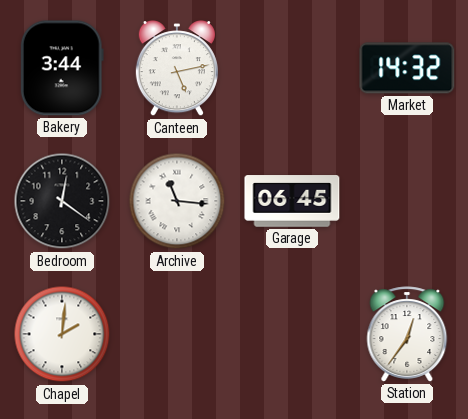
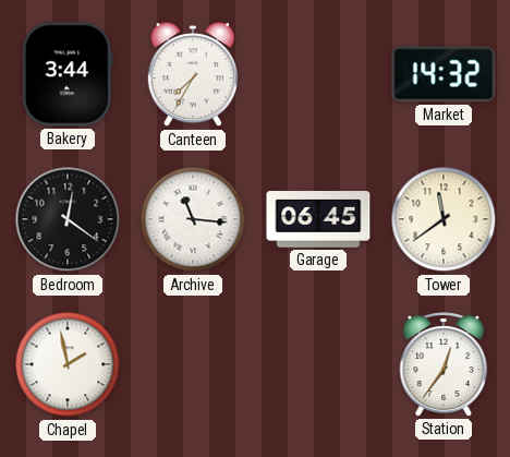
Canteen: 5:13 -> 7:35
Tower: none -> 11:39
Chapel: 2:01 -> 1:58
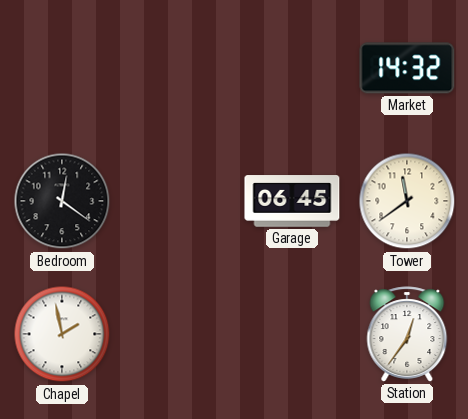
Bakery: 3:44 -> none
Canteen: 7:35 -> none
Archive: 11:16 -> none
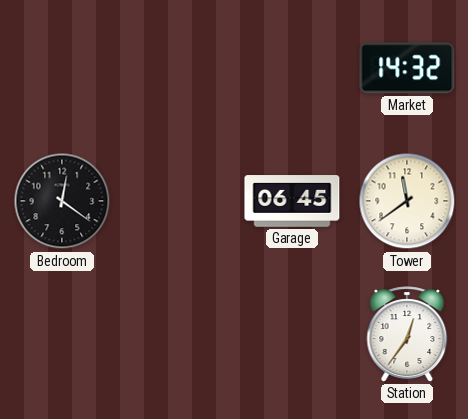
Chapel: 1:58 -> none
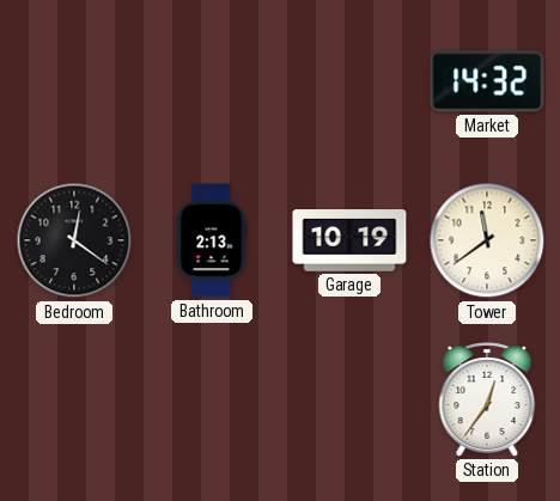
Bathroom: none -> 2:13
Garage: 06:45 -> 10:19
